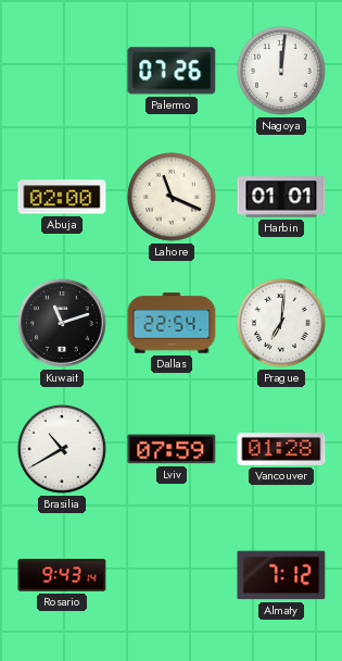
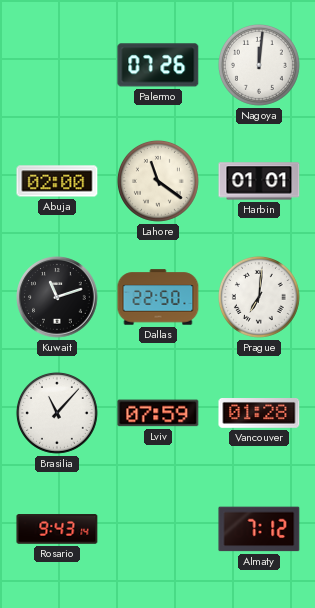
Lahore: 11:19 -> 11:21
Dallas: 22:54 -> 22:50
Brasilia: 10:40 -> 11:07
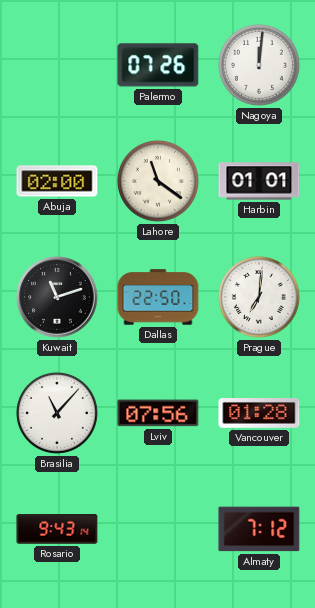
Lviv: 07:59 -> 07:56
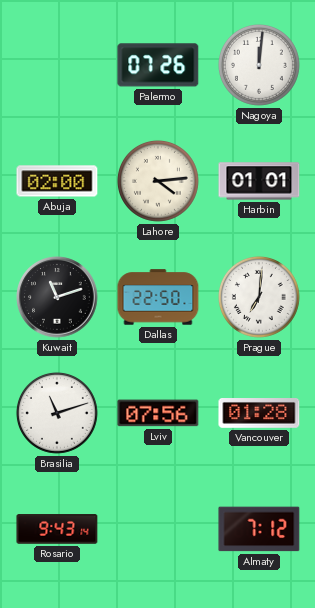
Lahore: 11:21 -> 4:14
Brasilia: 11:07 -> 11:12
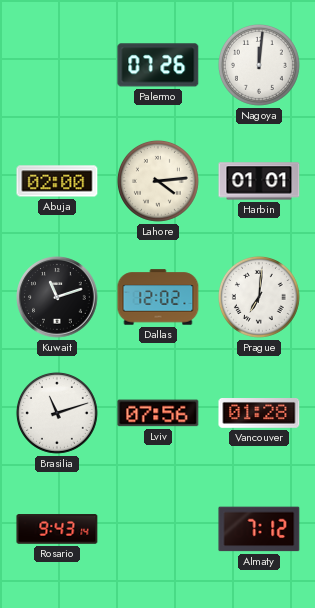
Dallas: 22:50 -> 12:02
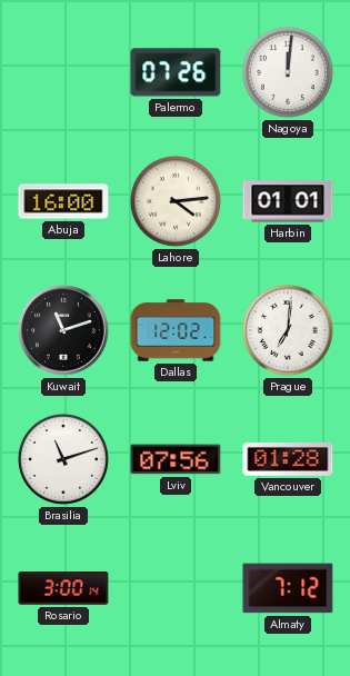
Abuja: 02:00 -> 16:00
Rosario: 9:43 -> 3:00
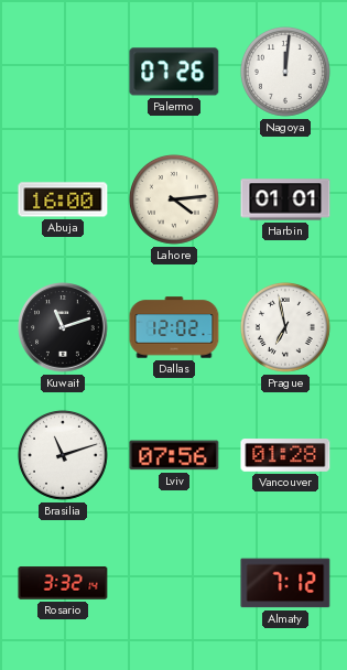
Prague: 7:01 -> 6:58
Rosario: 3:00 -> 3:32
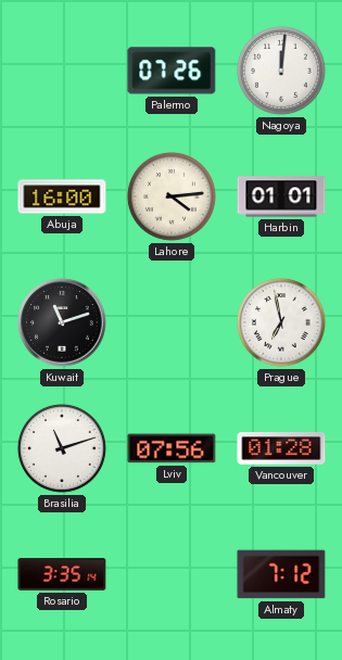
Dallas: 12:02 -> none
Rosario: 3:32 -> 3:35
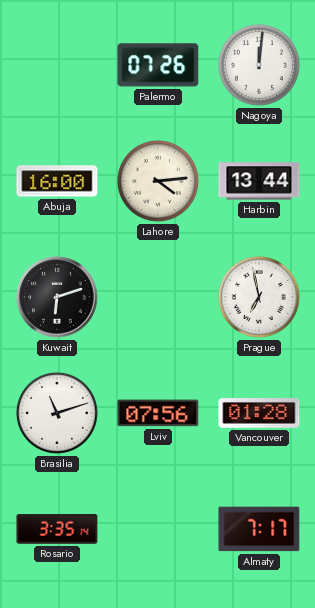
Harbin: 01:01 -> 13:44
Kuwait: 11:12 -> 6:12
Almaty: 7:12 -> 7:17
